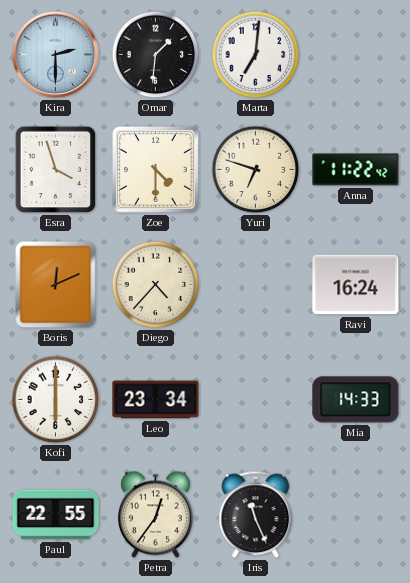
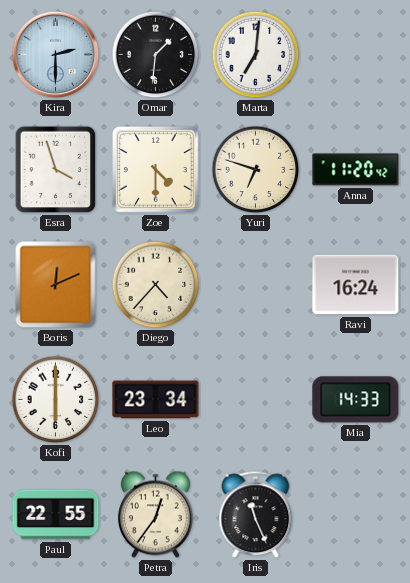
Anna: 11:22 -> 11:20
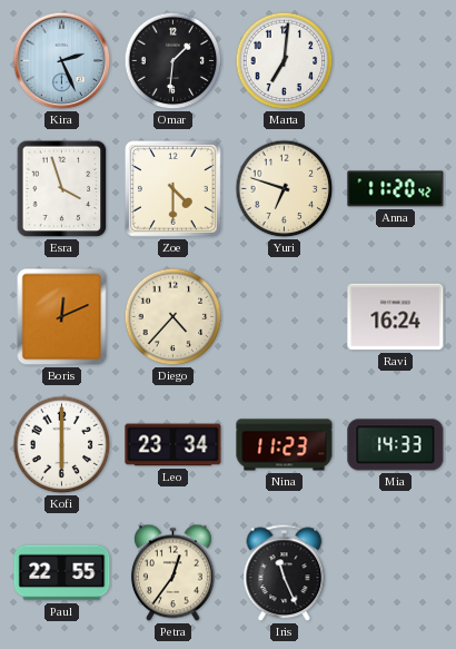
Kira: 2:30 -> 2:26
Nina: none -> 11:23
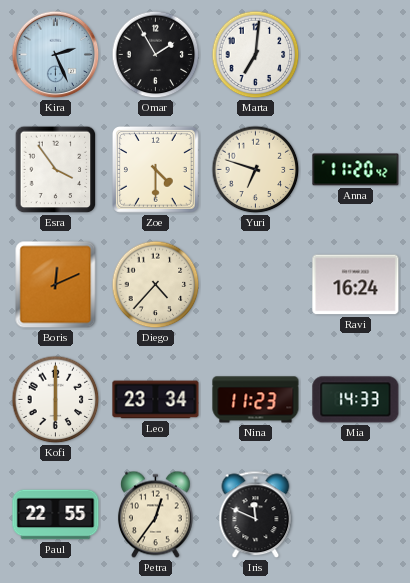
Omar: 1:31 -> 1:55
Esra: 3:57 -> 3:54
Iris: 11:26 -> 11:49
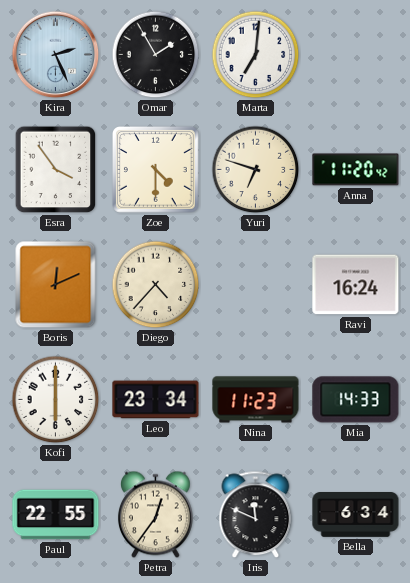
Bella: none -> 6:34
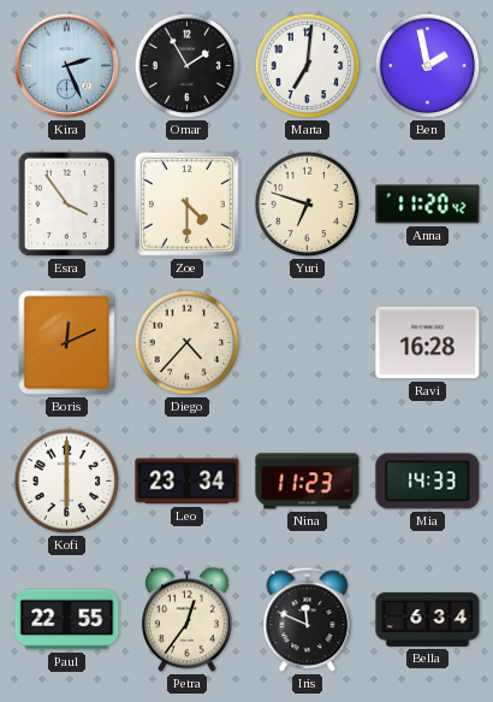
Ben: none -> 1:58
Ravi: 16:24 -> 16:28
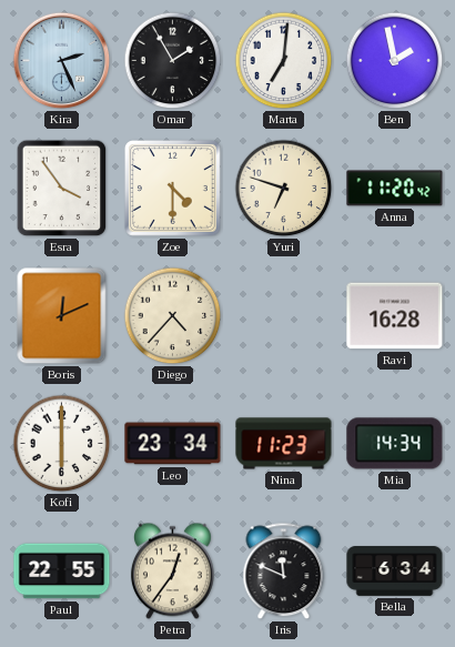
Mia: 14:33 -> 14:34
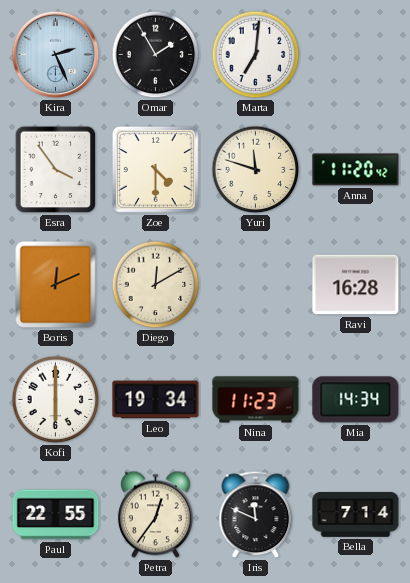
Ben: 1:58 -> none
Yuri: 6:48 -> 11:48
Diego: 4:37 -> 12:10
Leo: 23:34 -> 19:34
Bella: 6:34 -> 7:14
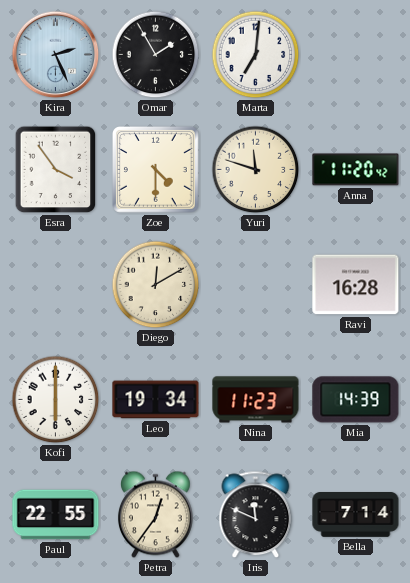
Boris: 12:11 -> none
Mia: 14:34 -> 14:39
